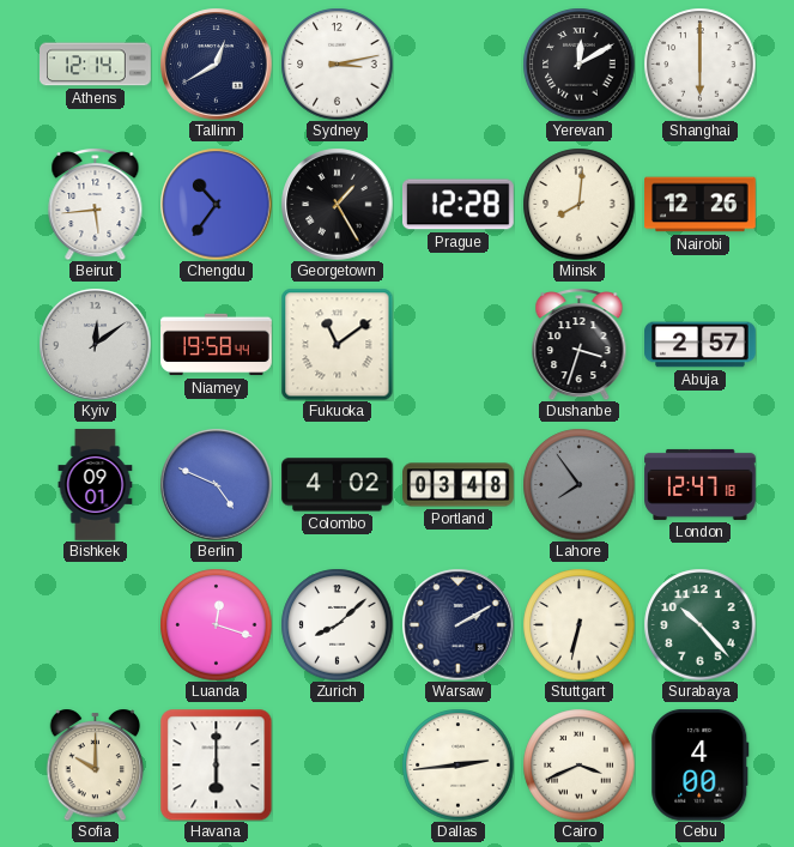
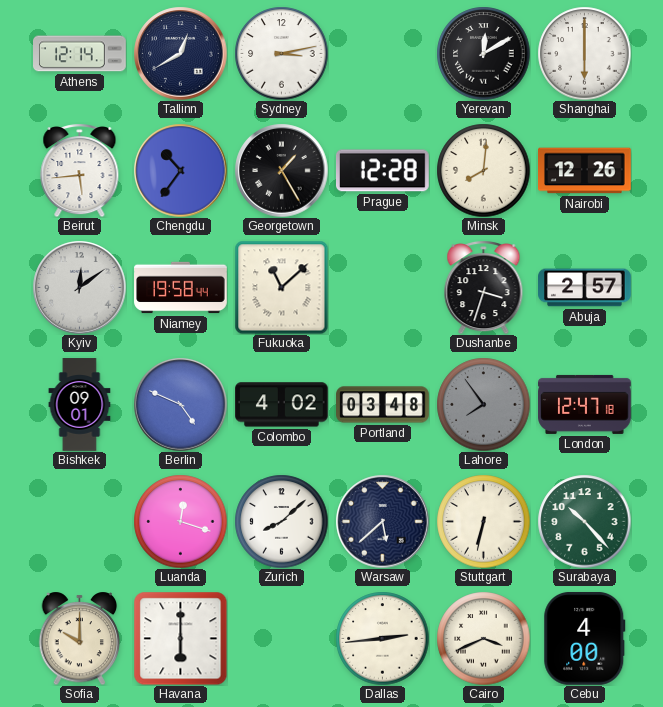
Fukuoka: 11:09 -> 11:08
Warsaw: 2:10 -> 5:38
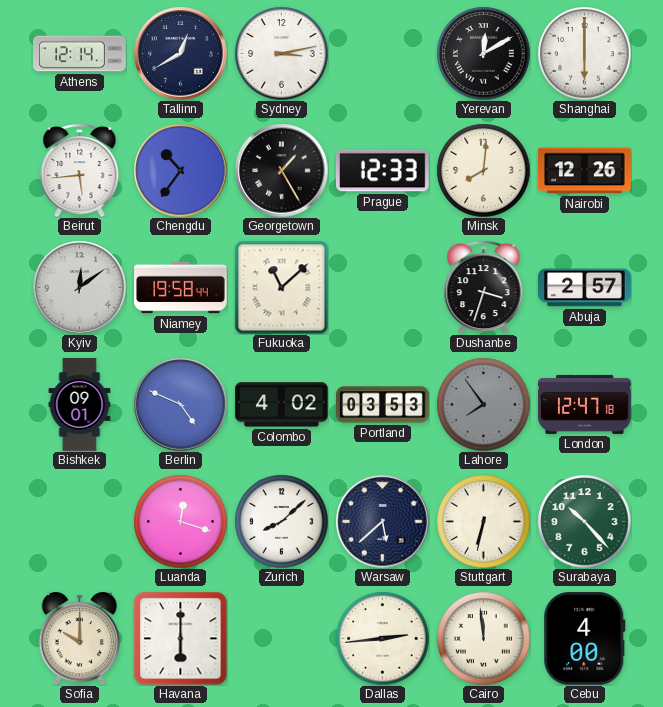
Prague: 12:28 -> 12:33
Portland: 03:48 -> 03:53
Cairo: 3:41 -> 11:59
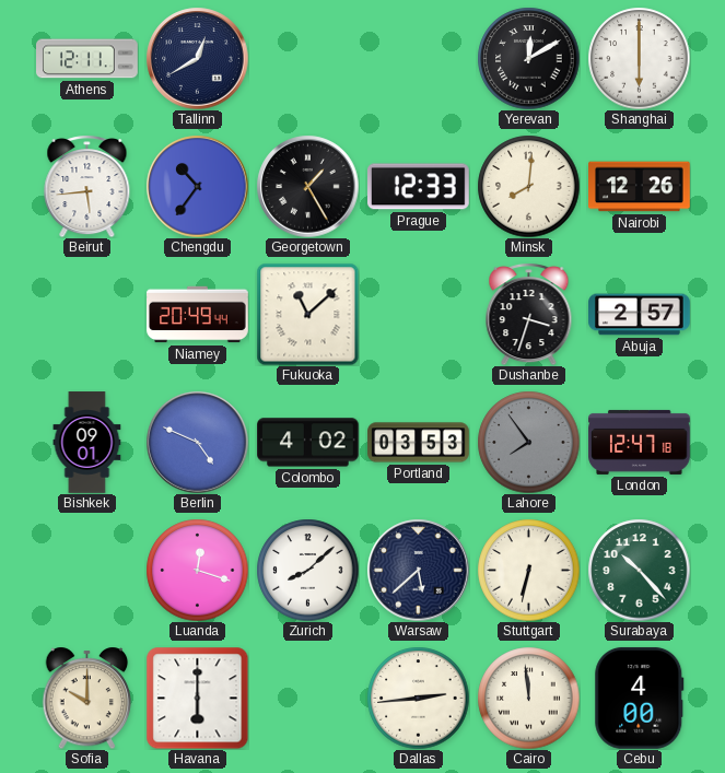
Athens: 12:14 -> 12:11
Sydney: 3:13 -> none
Kyiv: 12:09 -> none
Niamey: 19:58 -> 20:49
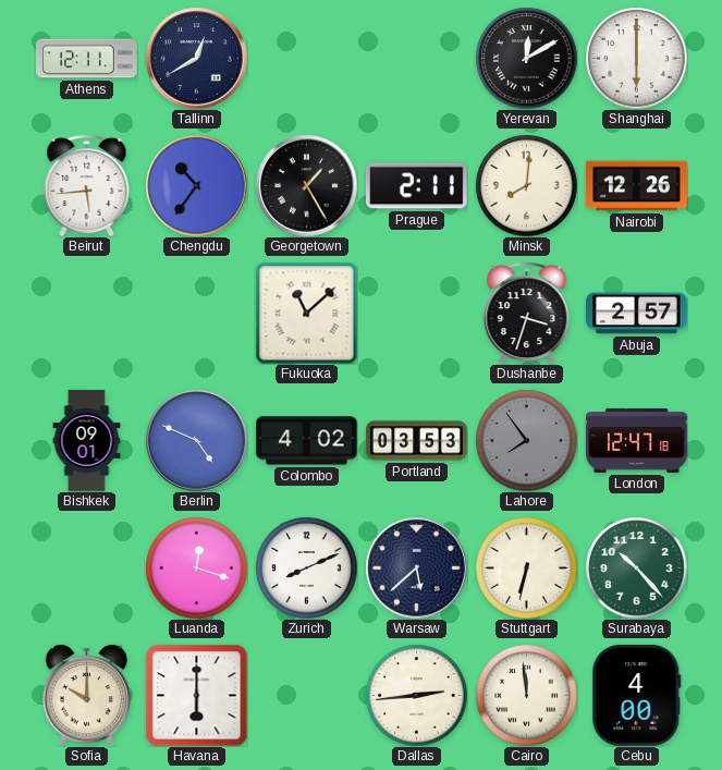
Prague: 12:33 -> 2:11
Niamey: 20:49 -> none
Zurich: 8:08 -> 8:11
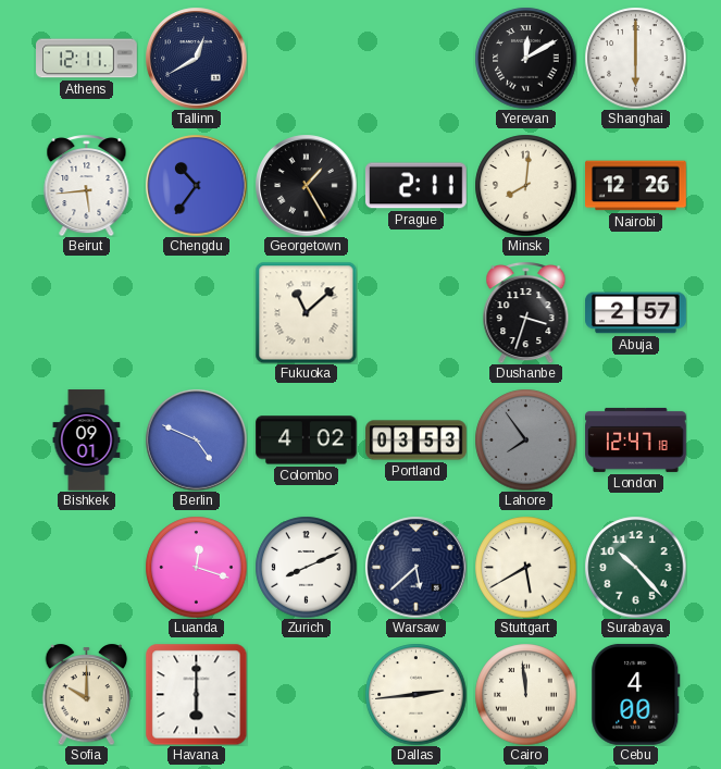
Stuttgart: 6:32 -> 5:40
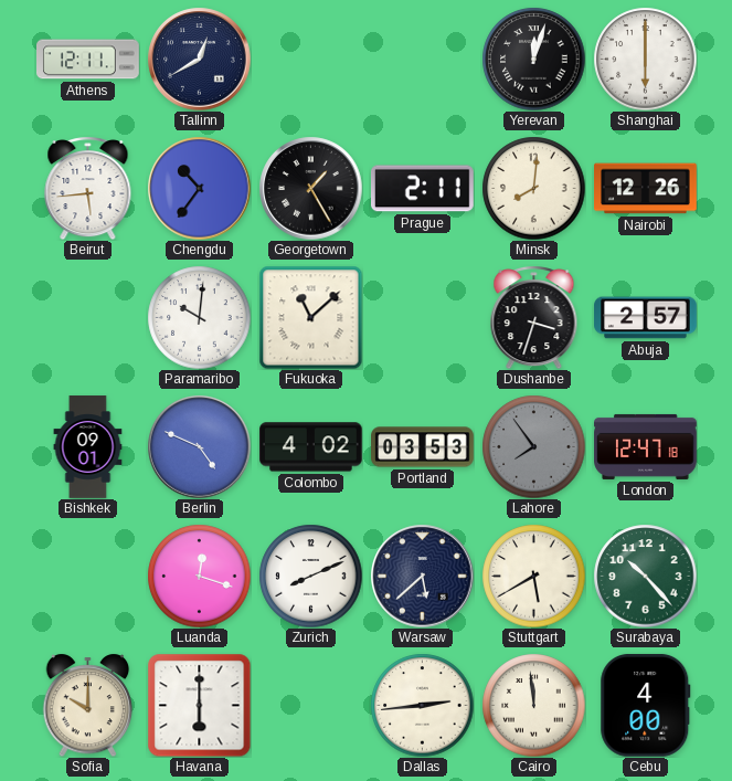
Yerevan: 12:10 -> 12:03
Paramaribo: none -> 10:01
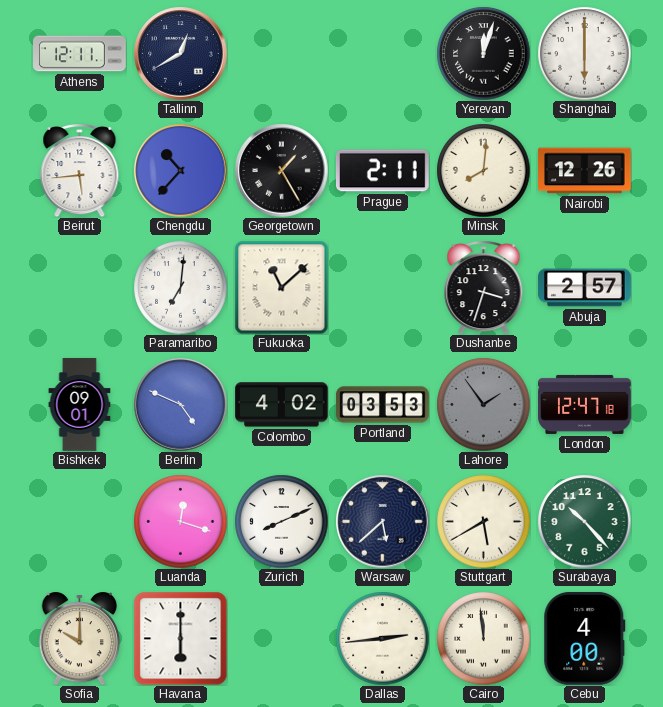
Chengdu: 10:36 -> 10:37
Paramaribo: 10:01 -> 7:01
Lahore: 7:54 -> 1:54
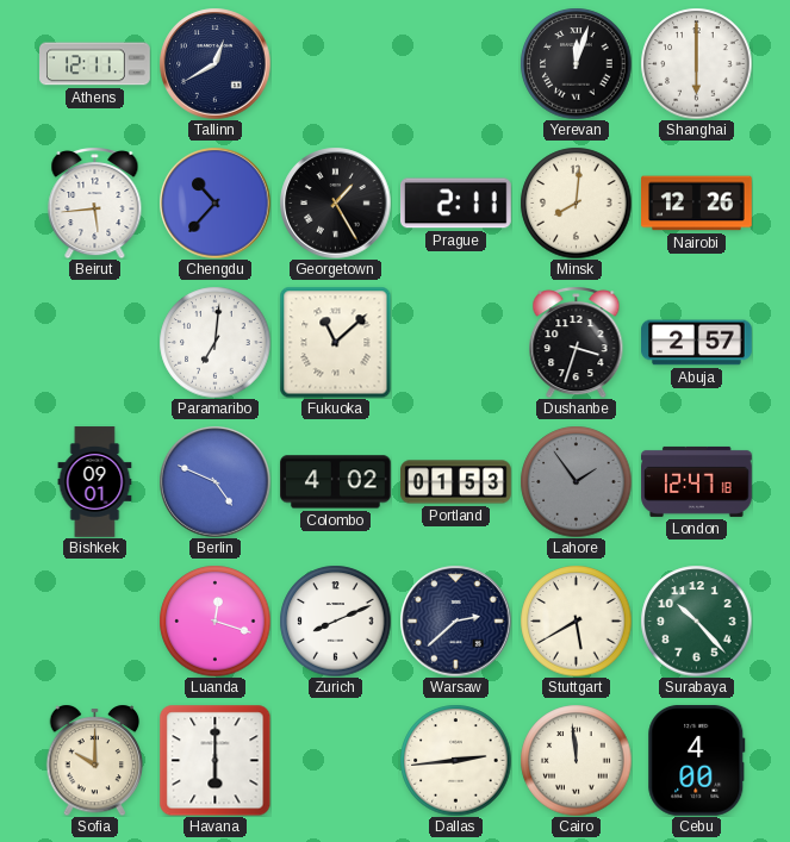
Portland: 03:53 -> 01:53
Warsaw: 5:38 -> 2:38
